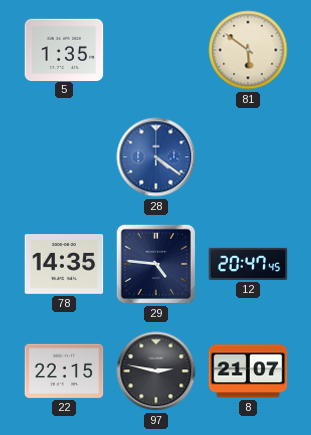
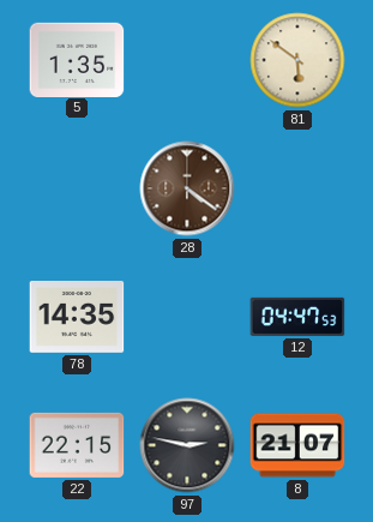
28 dial: blue -> brown
29: 4:46 -> none
12: 20:47 -> 04:47
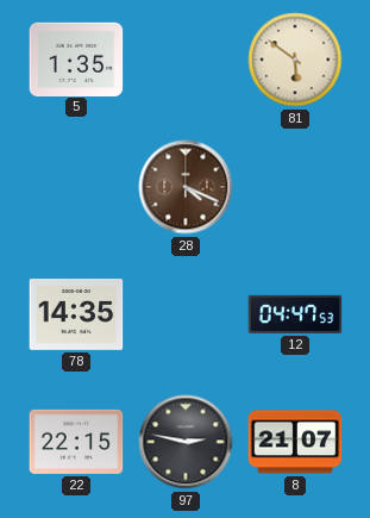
28: 4:21 -> 4:19
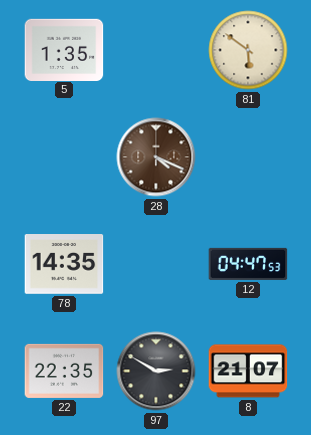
22: 22:15 -> 22:35
97: 2:47 -> 2:50
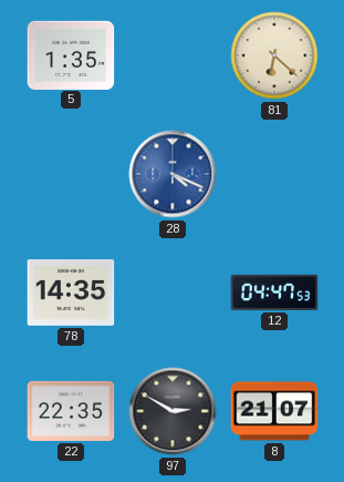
81: 5:51 -> 6:22
28 dial: brown -> blue
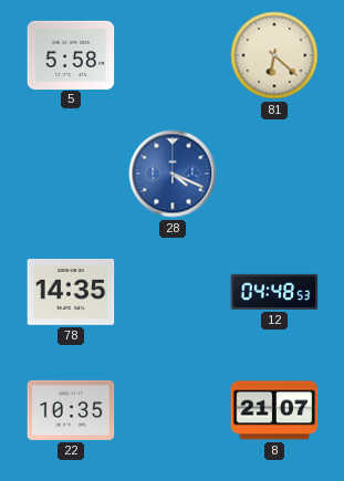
5: 1:35 -> 5:58
12: 04:47 -> 04:48
22: 22:35 -> 10:35
97: 2:50 -> none
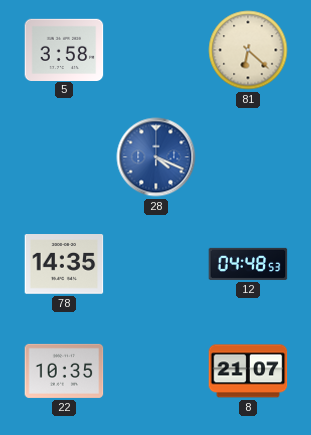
5: 5:58 -> 3:58
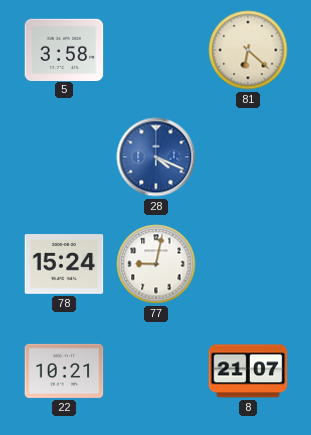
78: 14:35 -> 15:24
77: none -> 9:02
12: 04:48 -> none
22: 10:35 -> 10:21
